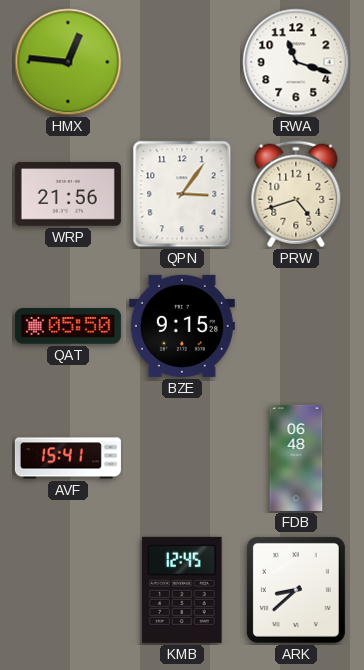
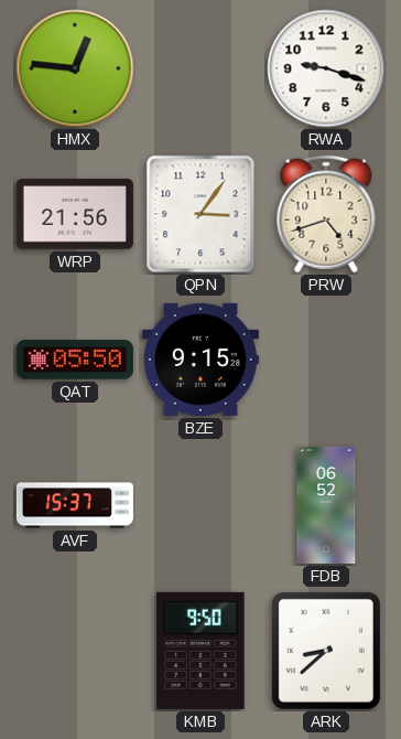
RWA: 11:18 -> 9:18
AVF: 15:41 -> 15:37
FDB: 06:48 -> 06:52
KMB: 12:45 -> 9:50
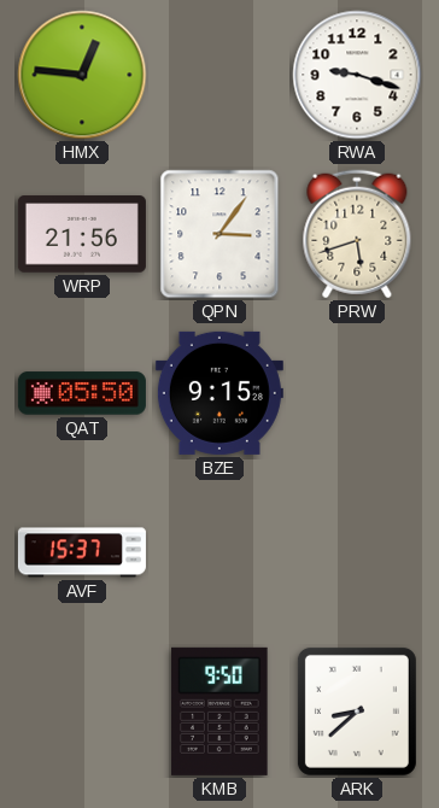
PRW: 4:42 -> 5:42
FDB: 06:52 -> none
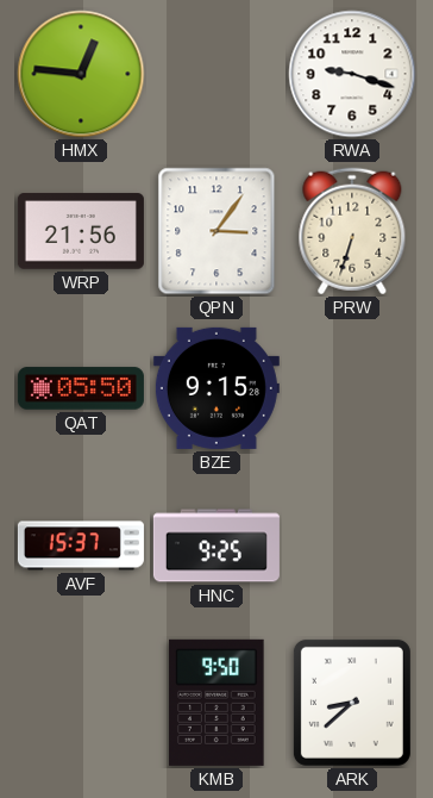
PRW: 5:42 -> 6:33
HNC: none -> 9:25
